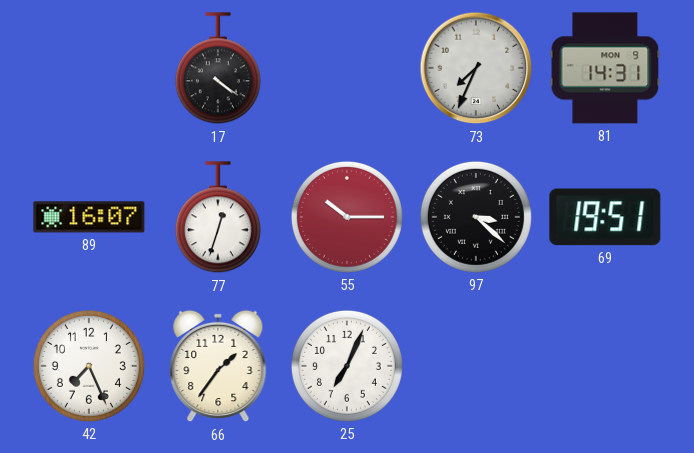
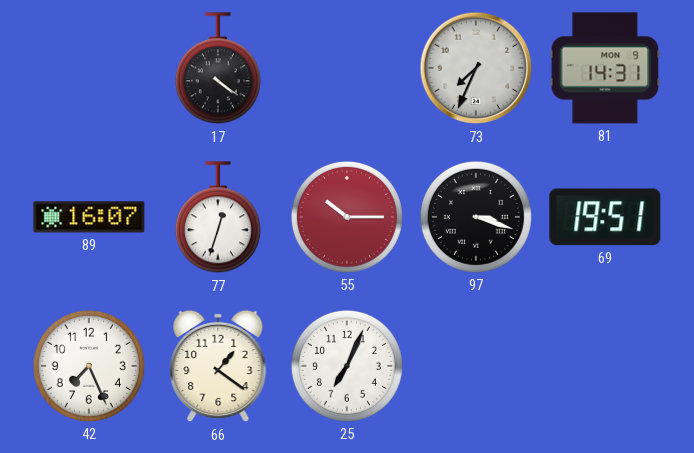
97: 3:22 -> 3:18
66: 1:36 -> 1:21
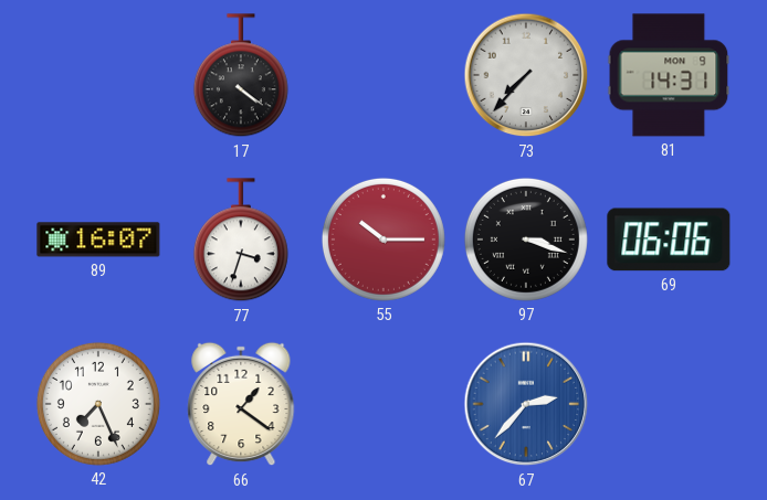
73: 7:34 -> 7:37
77: 12:33 -> 3:33
69: 19:51 -> 06:06
25: 7:04 -> none
67: none -> 2:37
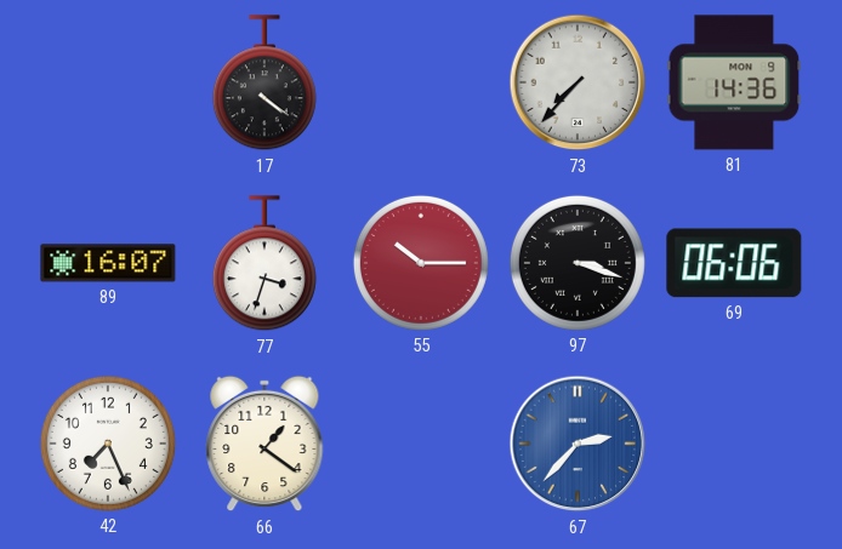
81: 14:31 -> 14:36
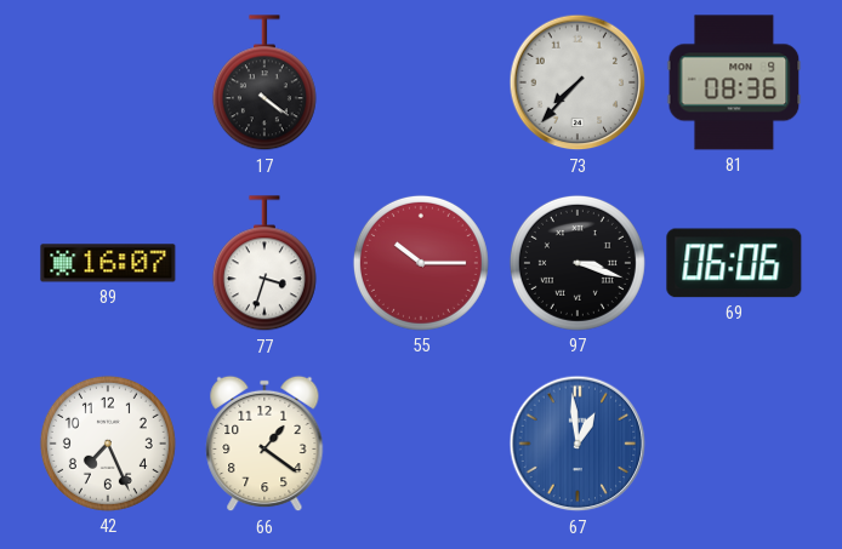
81: 14:36 -> 08:36
67: 2:37 -> 12:59
